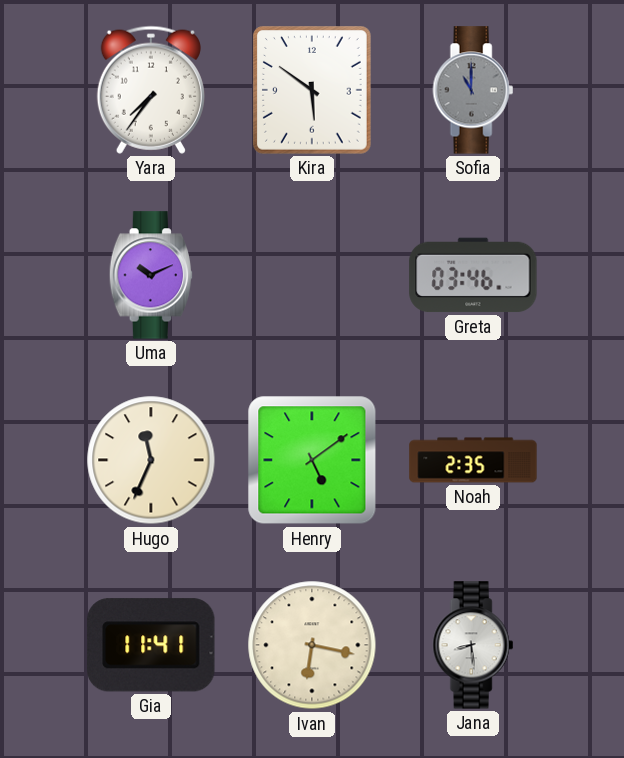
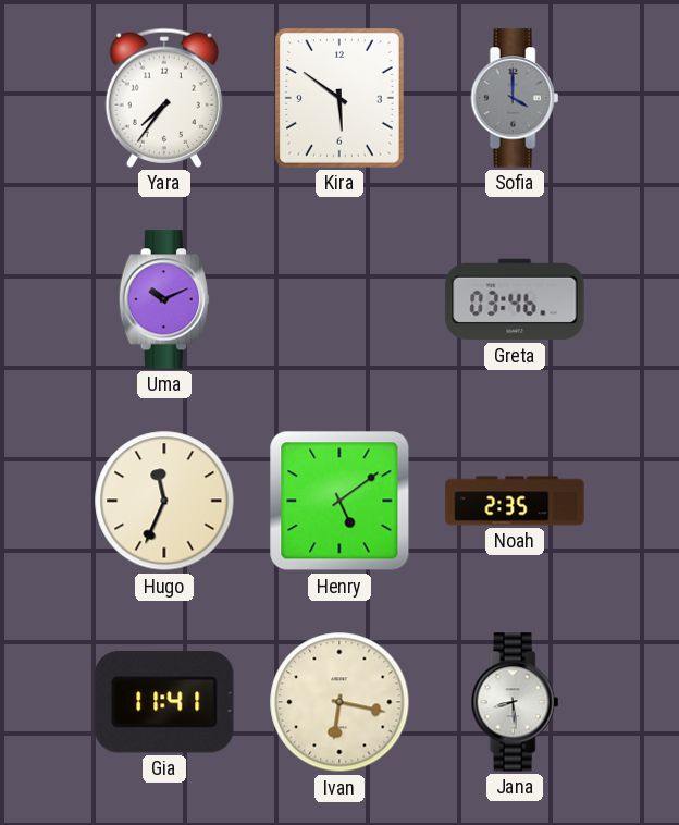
Sofia: 11:00 -> 4:00
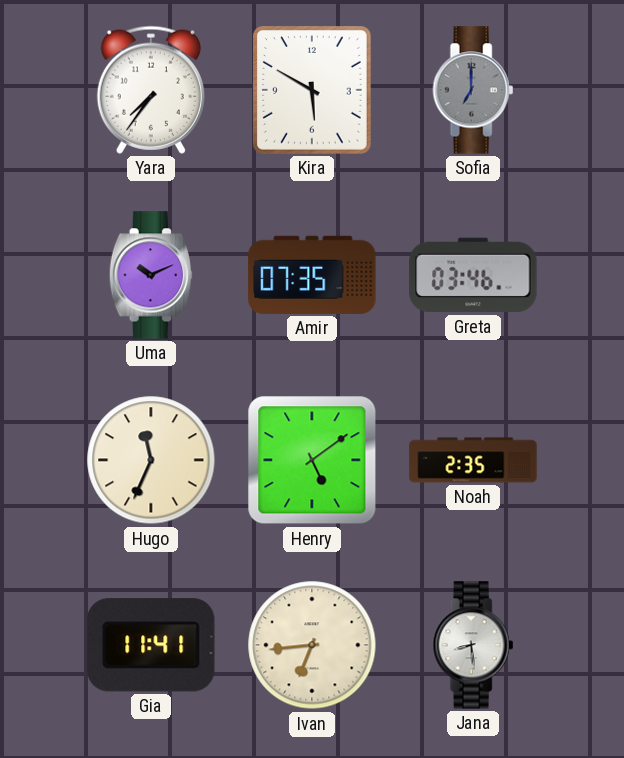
Kira: 5:51 -> 5:50
Sofia: 4:00 -> 7:00
Amir: none -> 07:35
Ivan: 6:17 -> 6:44
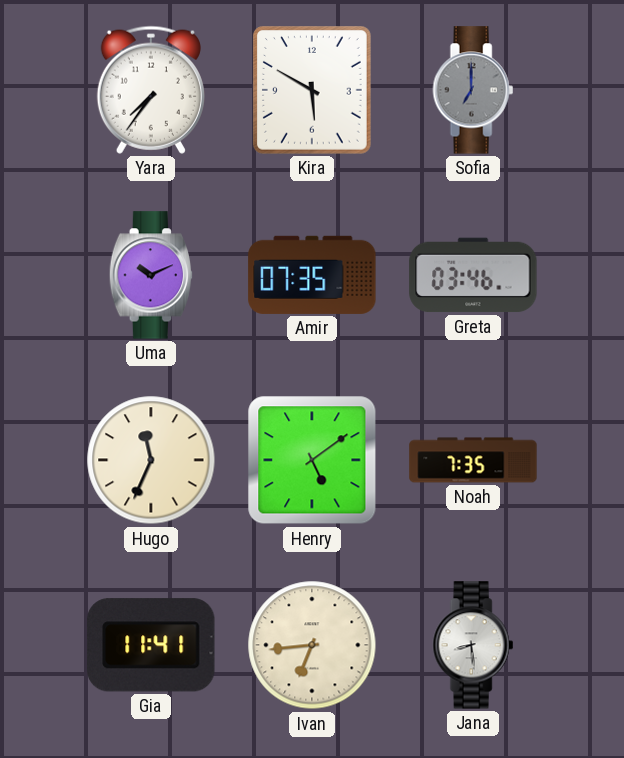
Noah: 2:35 -> 7:35
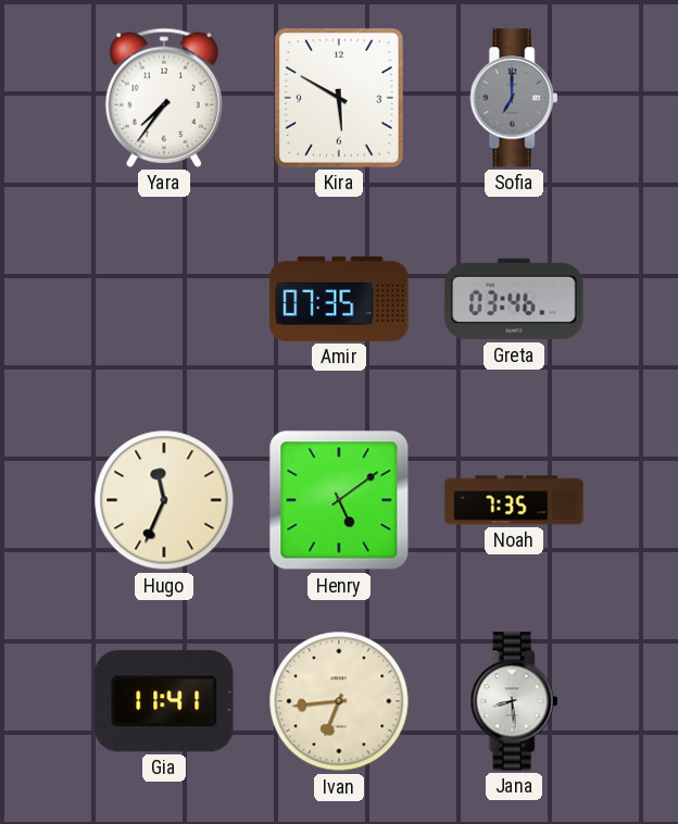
Uma: 10:11 -> none
